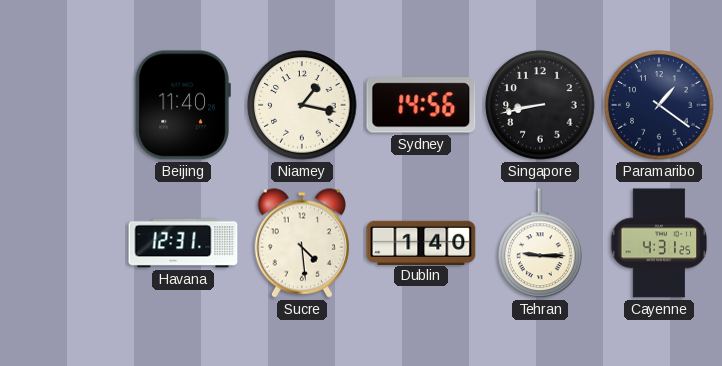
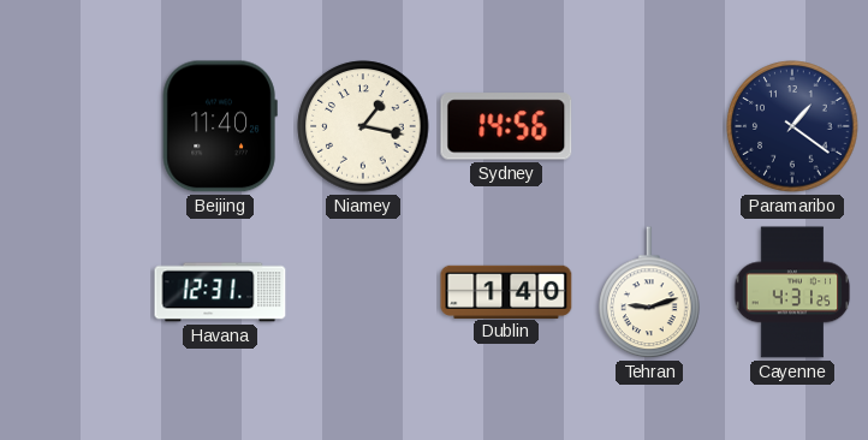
Singapore: 8:43 -> none
Sucre: 4:29 -> none
Tehran: 9:15 -> 9:12
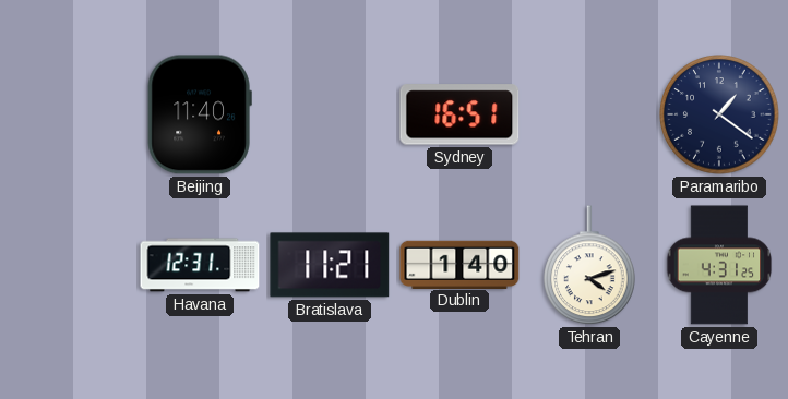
Niamey: 1:17 -> none
Sydney: 14:56 -> 16:51
Bratislava: none -> 11:21
Tehran: 9:12 -> 4:12
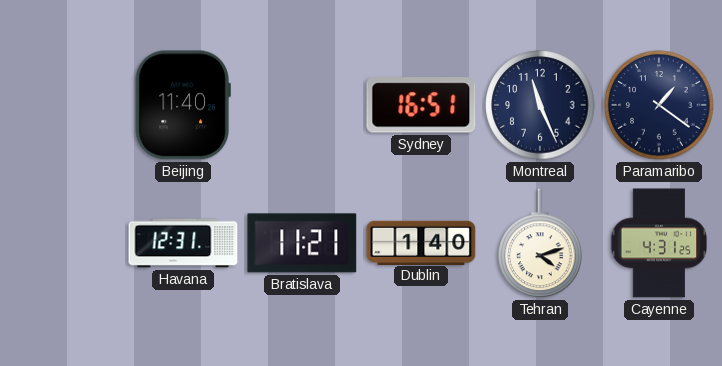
Montreal: none -> 11:26
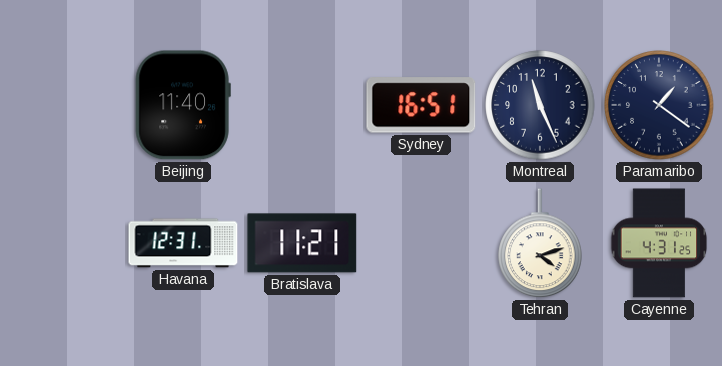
Dublin: 1:40 -> none
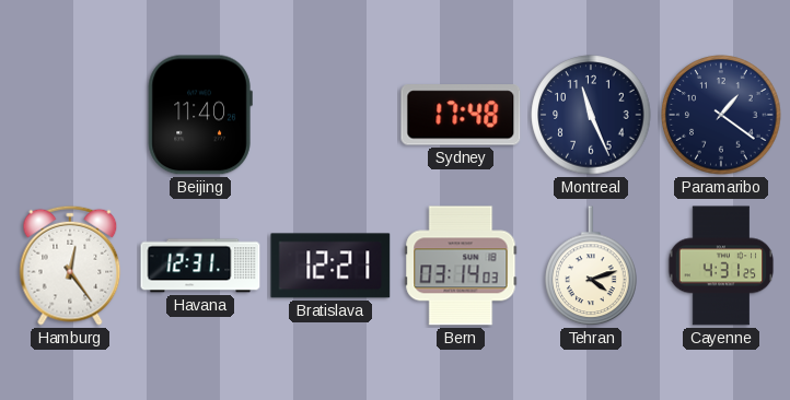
Sydney: 16:51 -> 17:48
Hamburg: none -> 12:24
Bratislava: 11:21 -> 12:21
Bern: none -> 03:14
